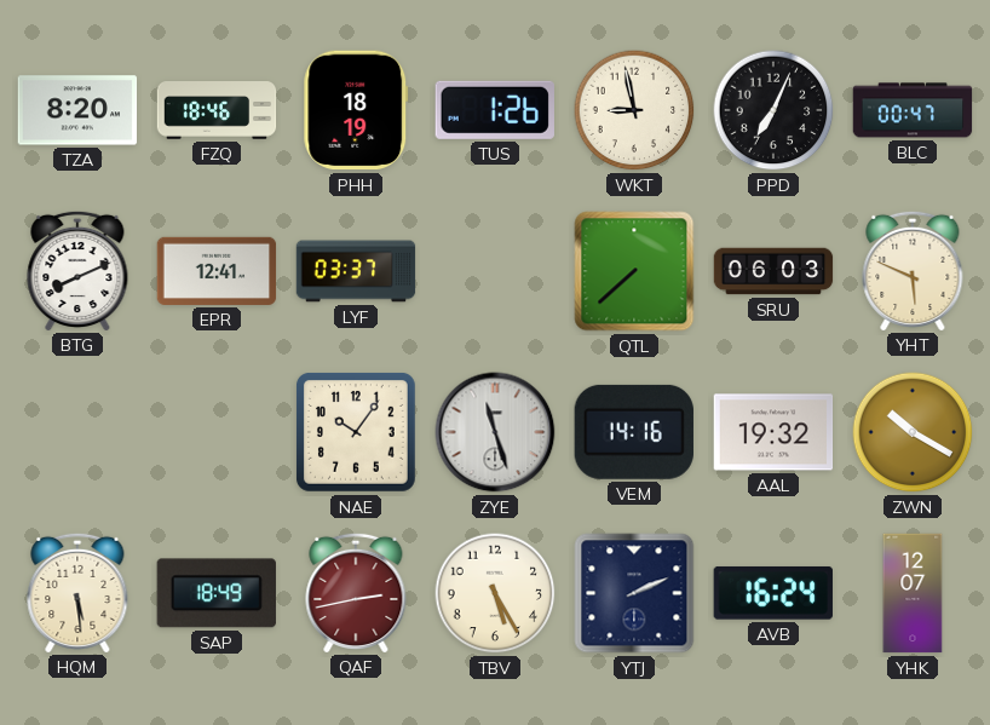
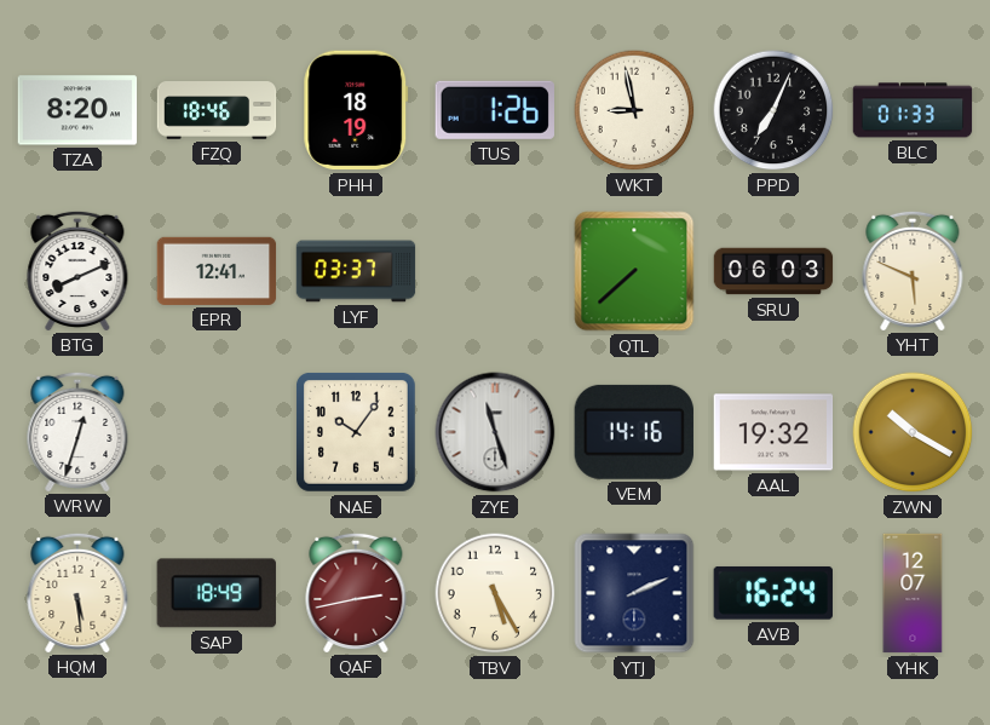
BLC: 00:47 -> 01:33
WRW: none -> 12:33
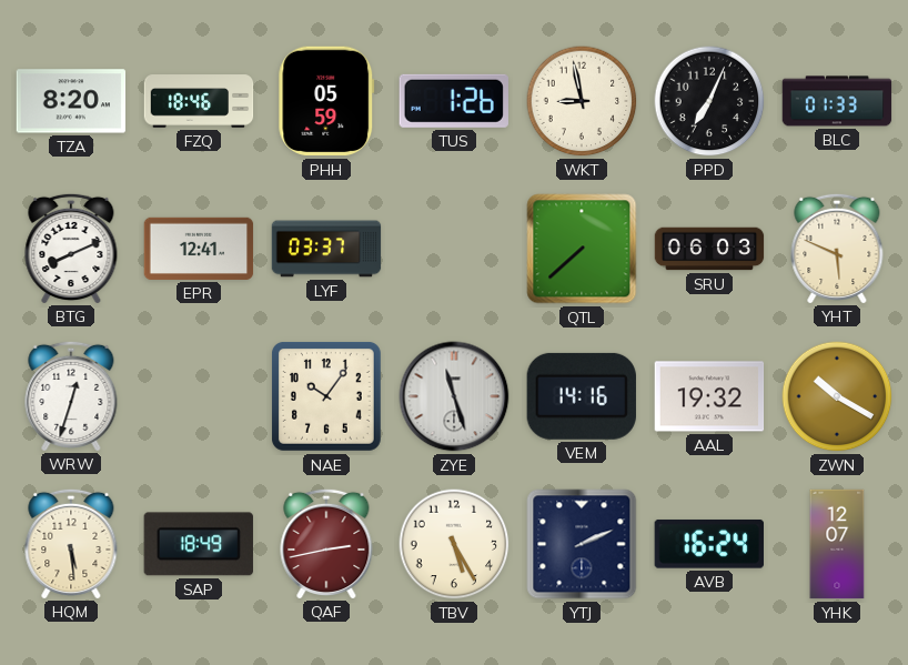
PHH: 18:19 -> 05:59
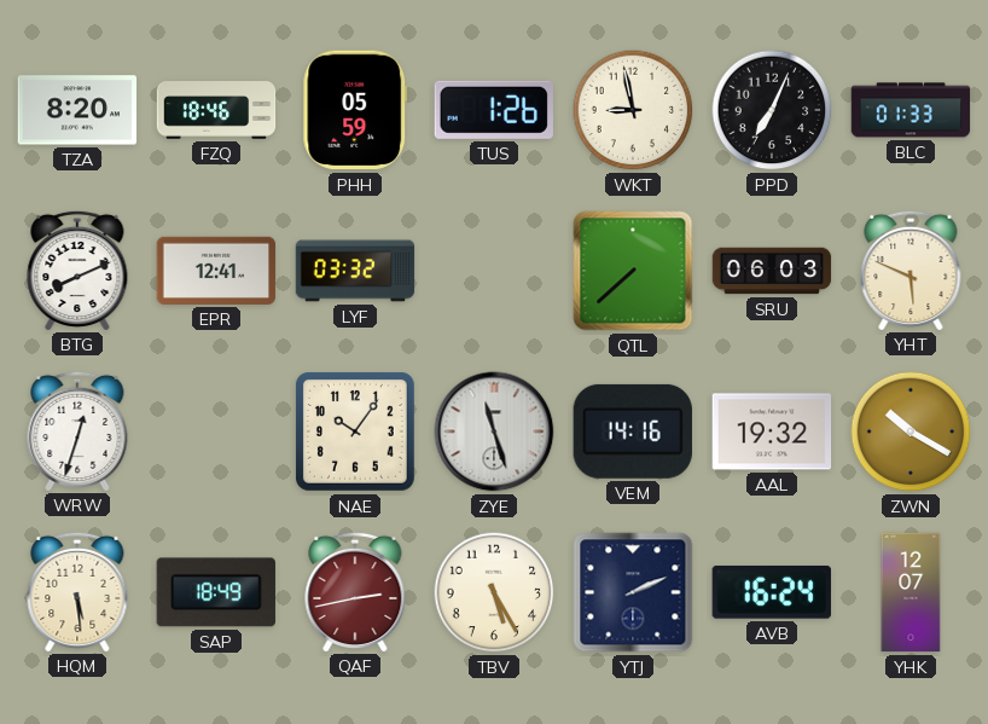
LYF: 03:37 -> 03:32
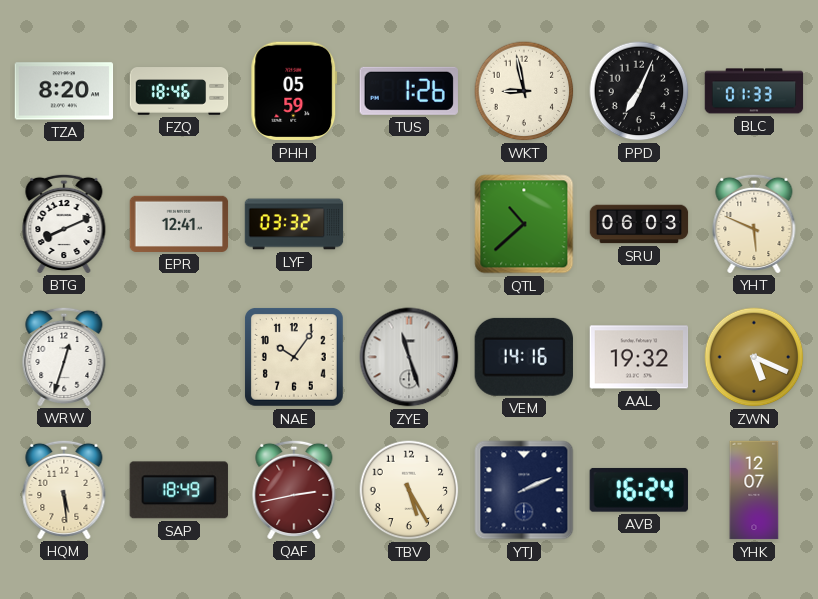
QTL: 7:38 -> 10:38
ZWN: 10:20 -> 5:19
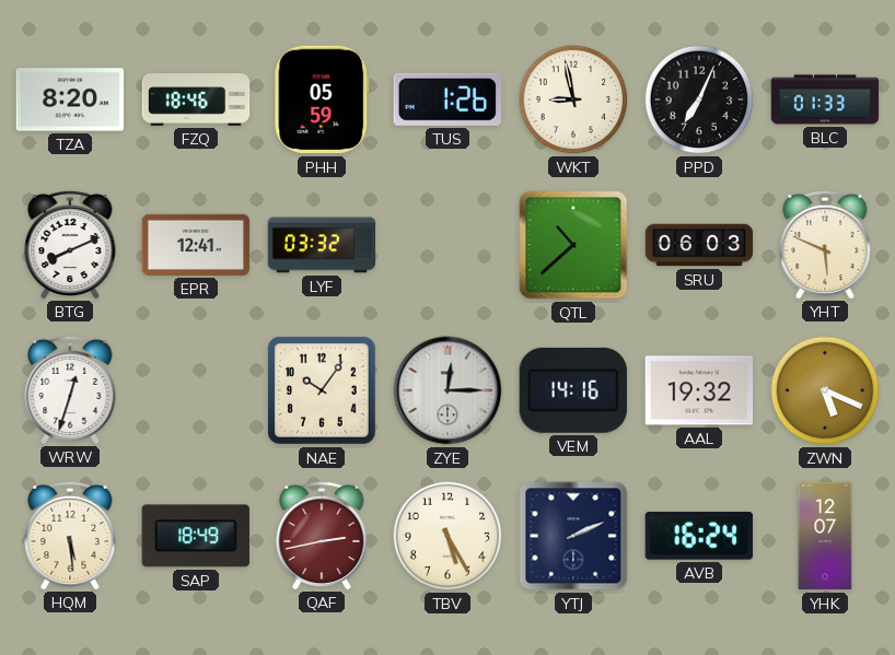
ZYE: 11:27 -> 12:15
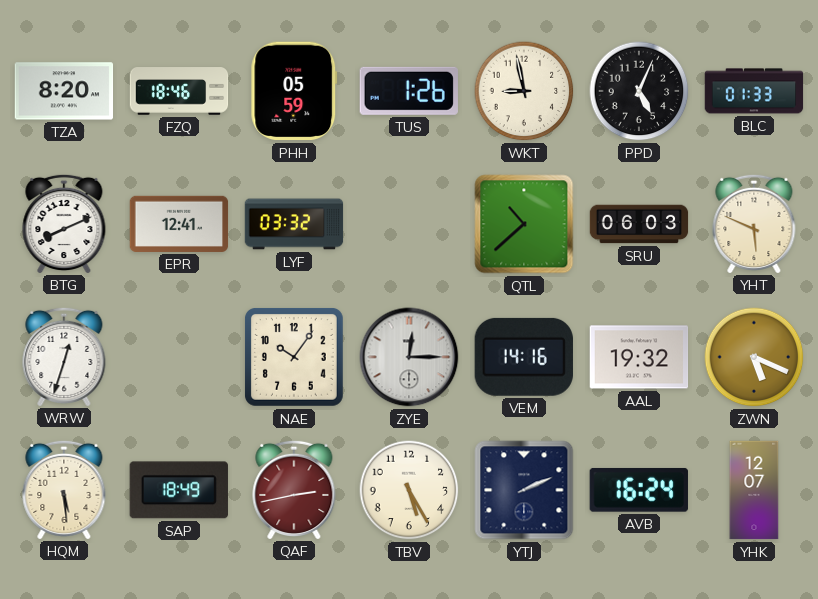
PPD: 7:04 -> 5:04
